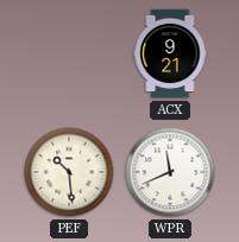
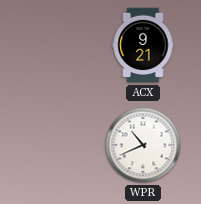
PEF: 10:29 -> none
WPR: 11:41 -> 10:41
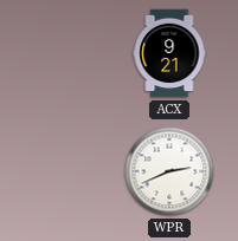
WPR: 10:41 -> 2:41
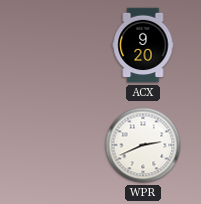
ACX: 9:21 -> 9:20
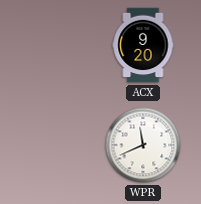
WPR: 2:41 -> 11:41
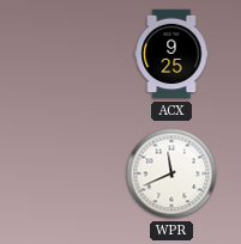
ACX: 9:20 -> 9:25
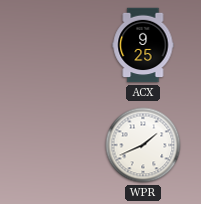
WPR: 11:41 -> 1:41
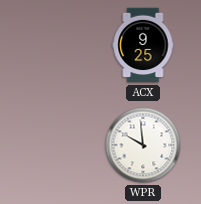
WPR: 1:41 -> 9:59
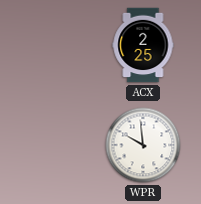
ACX: 9:25 -> 2:25
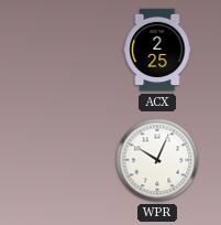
WPR: 9:59 -> 10:04
